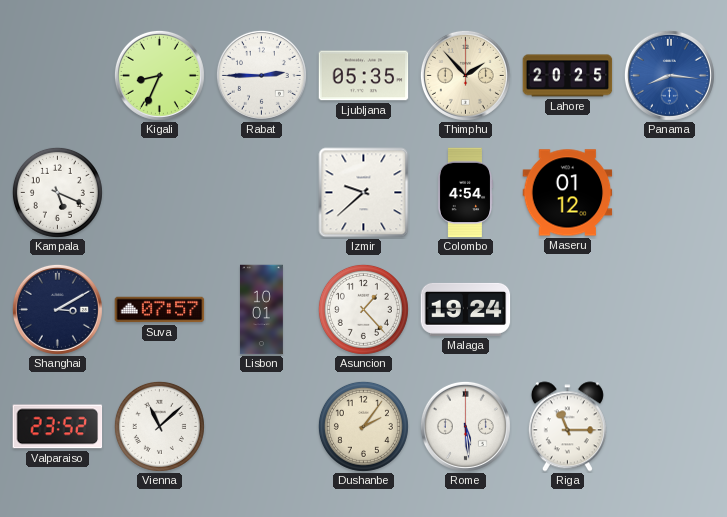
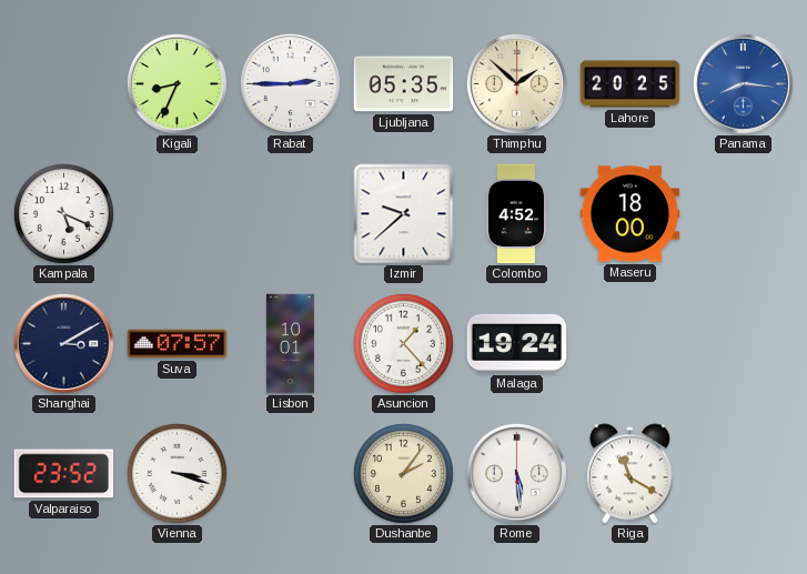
Thimphu: 1:53 -> 1:52
Colombo: 4:54 -> 4:52
Maseru: 01:12 -> 18:00
Vienna: 11:08 -> 3:18
Riga: 11:15 -> 11:20
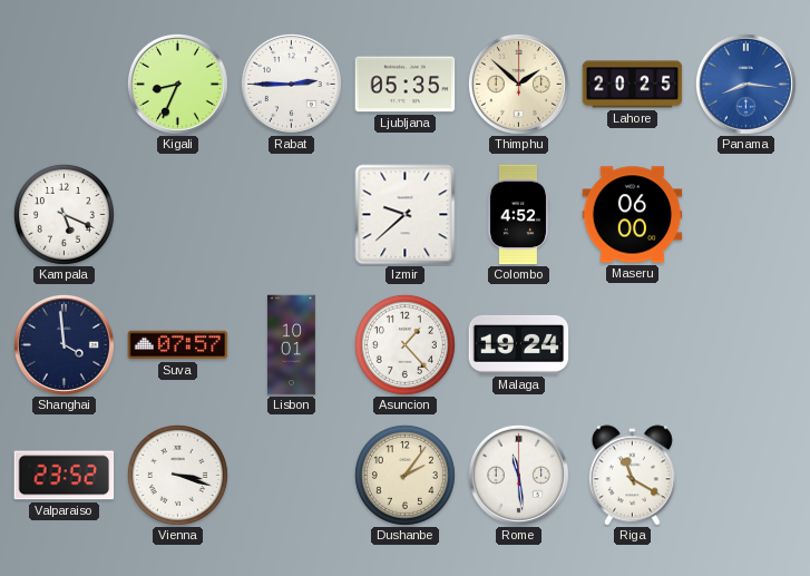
Maseru: 18:00 -> 06:00
Shanghai: 3:10 -> 3:59
Rome: 5:29 -> 11:29
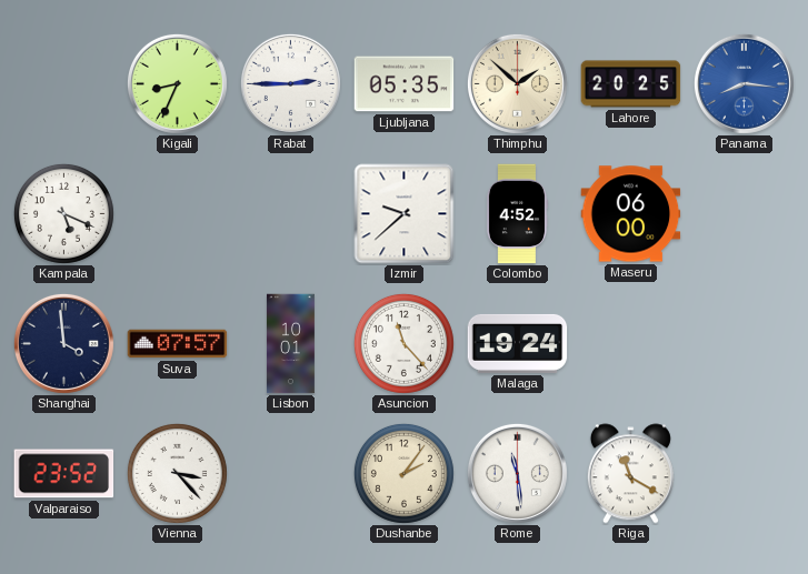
Asuncion: 1:23 -> 11:23
Vienna: 3:18 -> 3:23
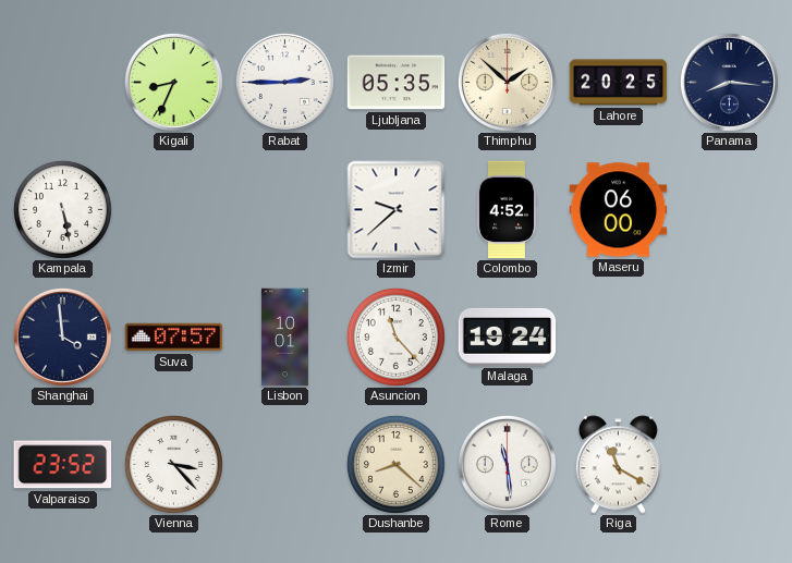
Panama dial: blue -> navy
Kampala: 5:19 -> 5:28
Dushanbe: 2:06 -> 8:22
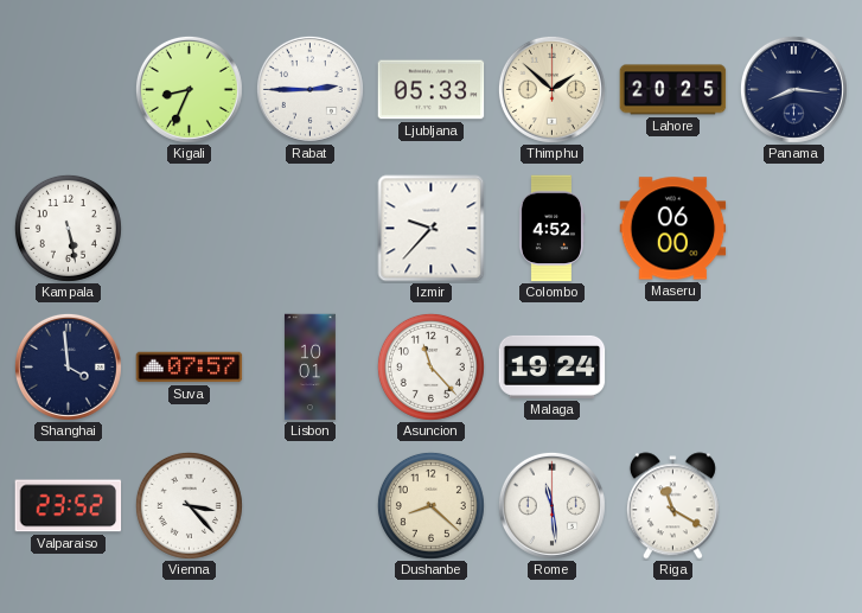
Ljubljana: 05:35 -> 05:33
Izmir: 9:38 -> 9:37
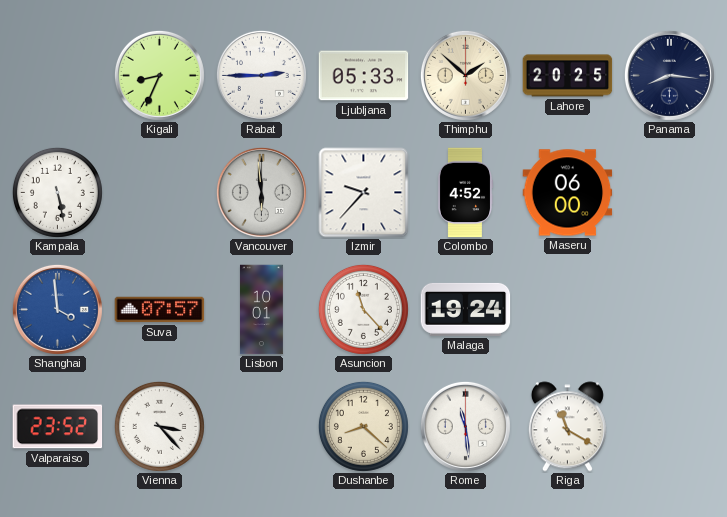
Vancouver: none -> 5:59
Shanghai dial: navy -> blue
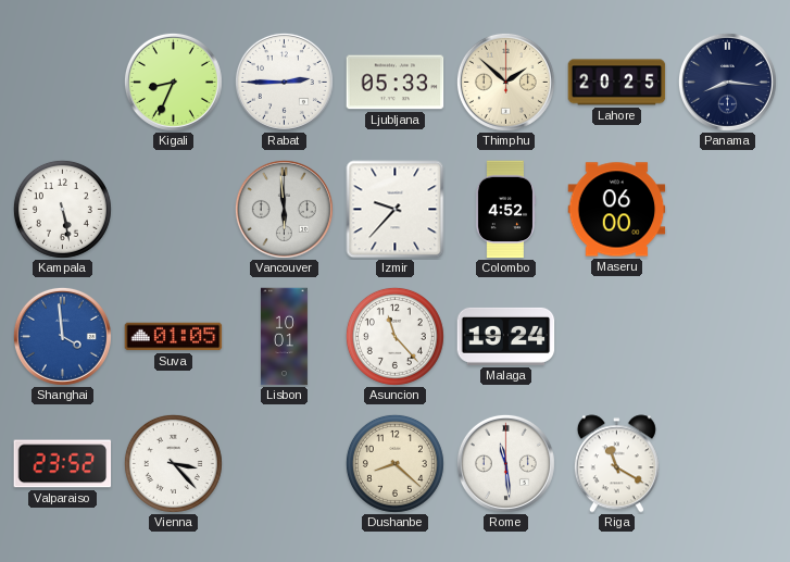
Suva: 07:57 -> 01:05
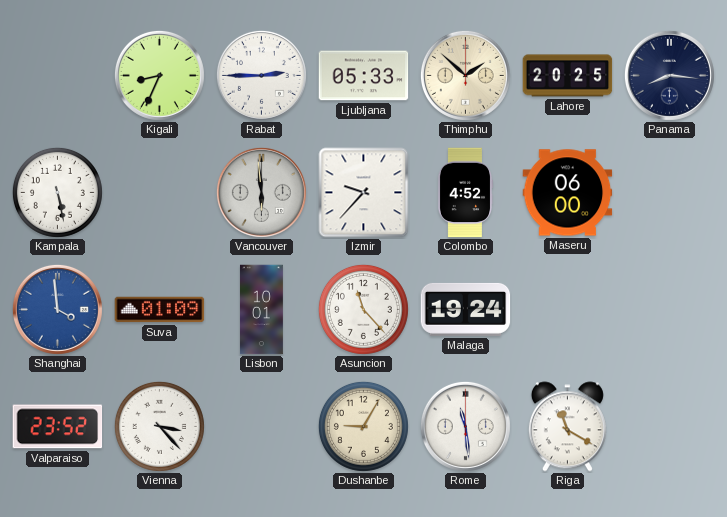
Suva: 01:05 -> 01:09
Dushanbe: 8:22 -> 9:05
